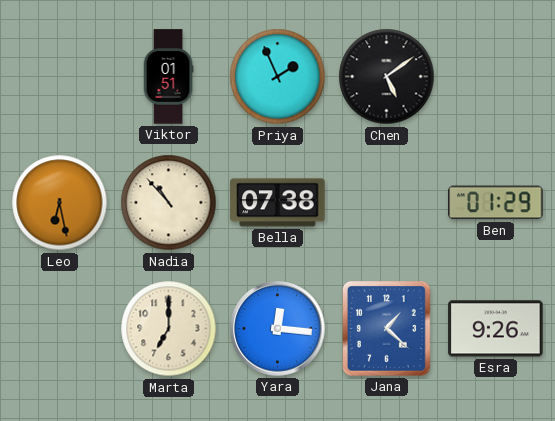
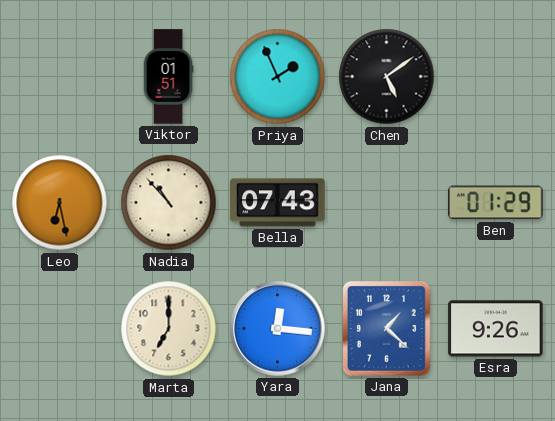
Bella: 07:38 -> 07:43
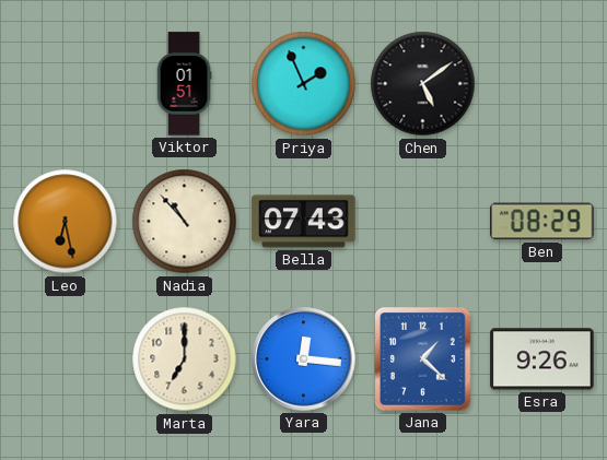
Ben: 01:29 -> 08:29
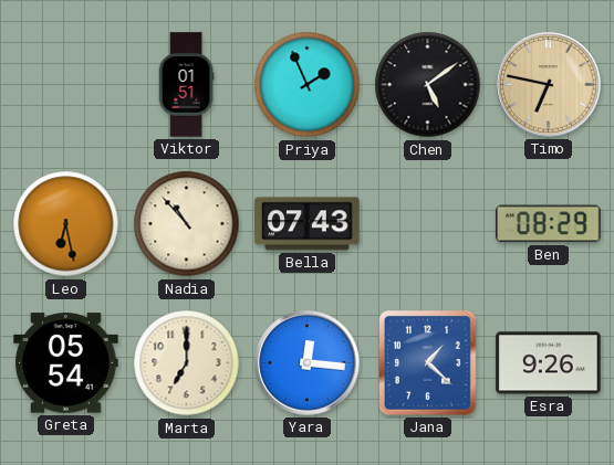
Timo: none -> 6:47
Greta: none -> 05:54
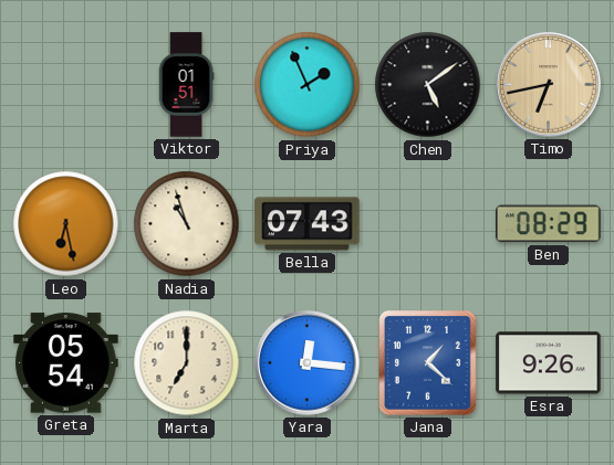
Timo: 6:47 -> 6:43
Nadia: 10:53 -> 10:57
